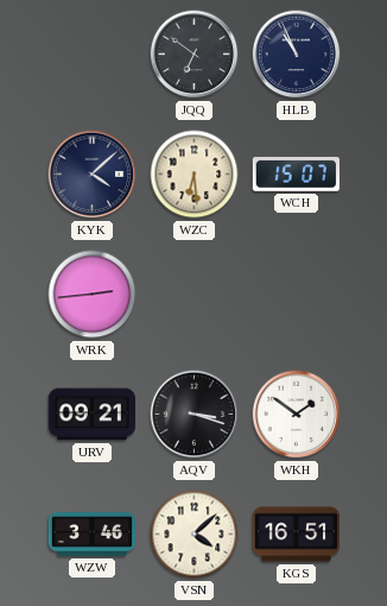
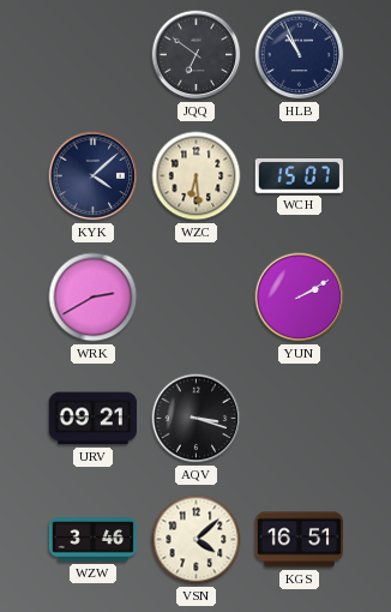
WRK: 2:44 -> 2:40
YUN: none -> 2:10
WKH: 1:51 -> none
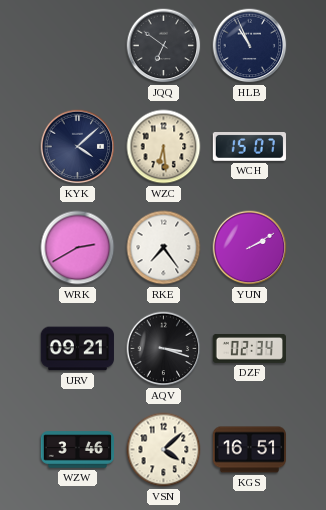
RKE: none -> 7:24
DZF: none -> 02:34
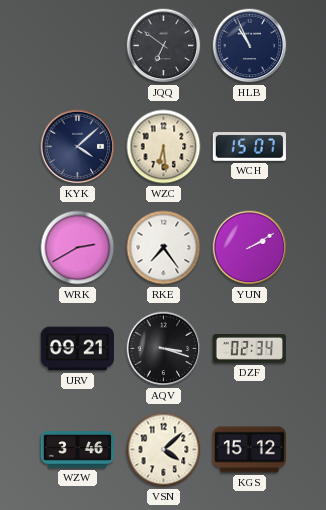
KGS: 16:51 -> 15:12
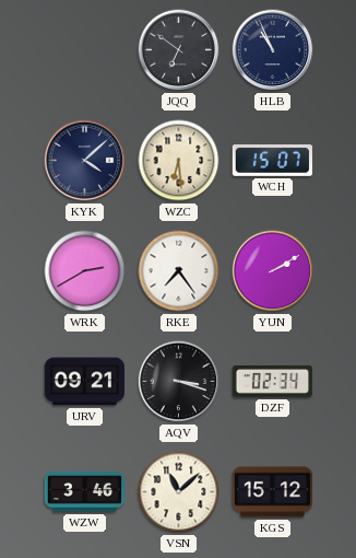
VSN: 4:08 -> 11:08
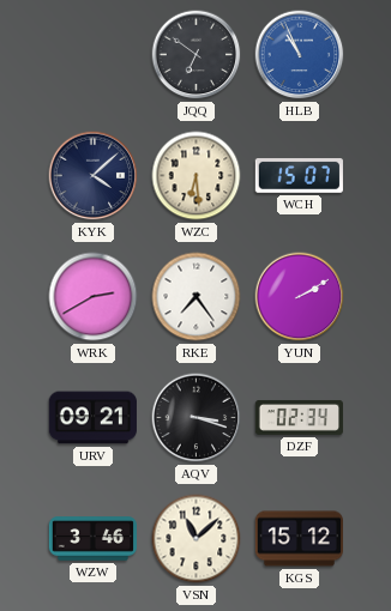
HLB dial: navy -> blue
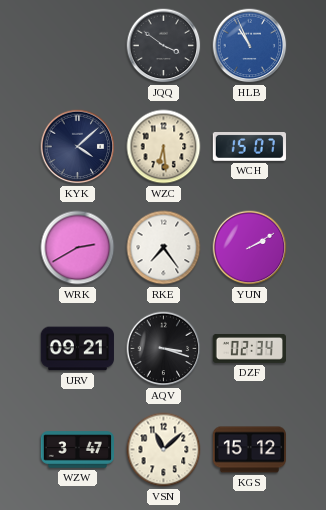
JQQ: 6:51 -> 3:51
WZW: 3:46 -> 3:47
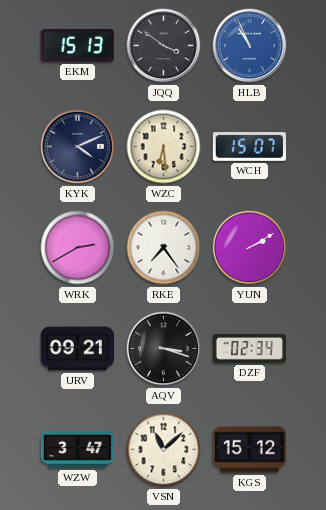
EKM: none -> 15:13
KYK: 4:08 -> 4:11
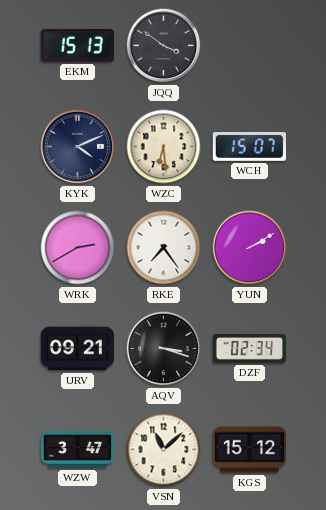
HLB: 10:56 -> none
